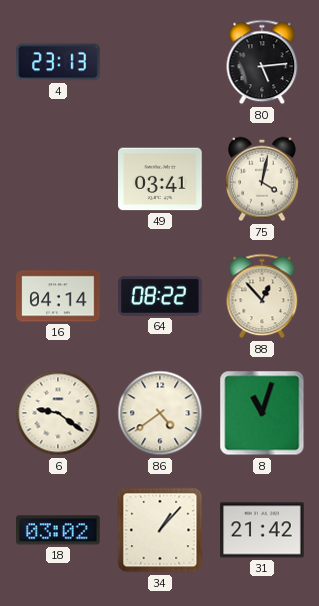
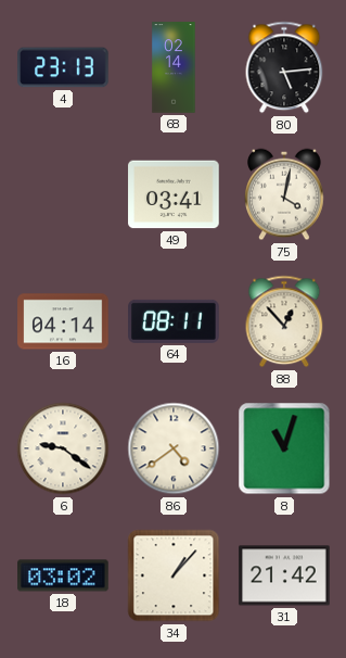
68: none -> 02:14
64: 08:22 -> 08:11
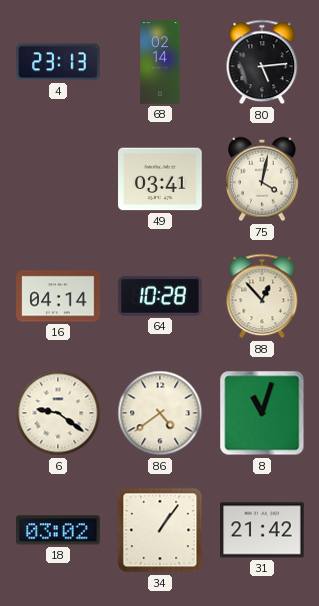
64: 08:11 -> 10:28
34: 1:07 -> 1:06
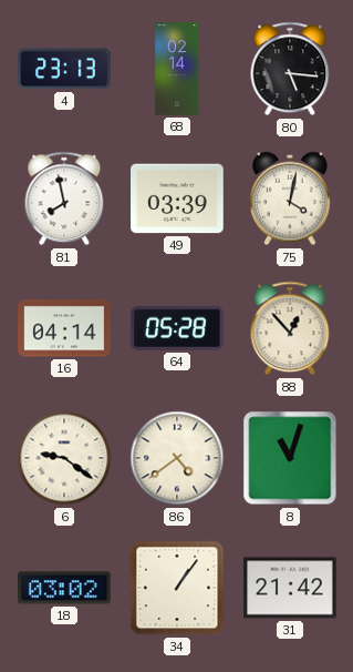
80: 5:14 -> 5:16
81: none -> 7:58
49: 03:41 -> 03:39
64: 10:28 -> 05:28
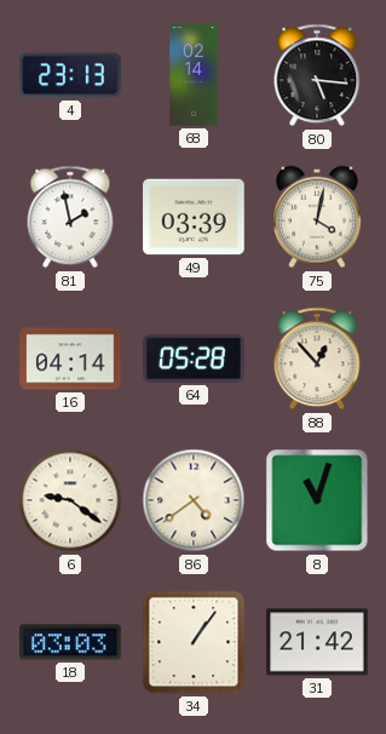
81: 7:58 -> 1:58
18: 03:02 -> 03:03
